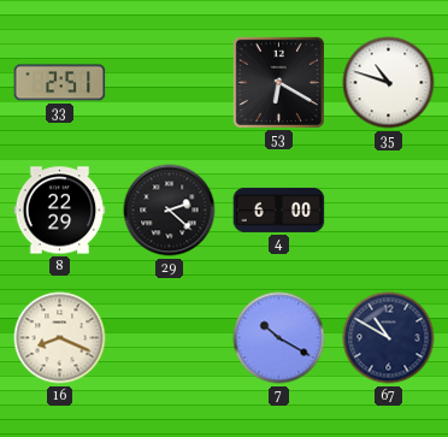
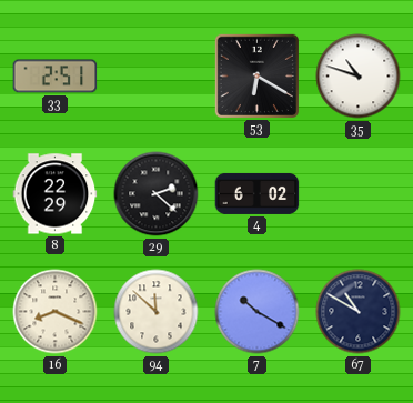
4: 6:00 -> 6:02
94: none -> 11:52
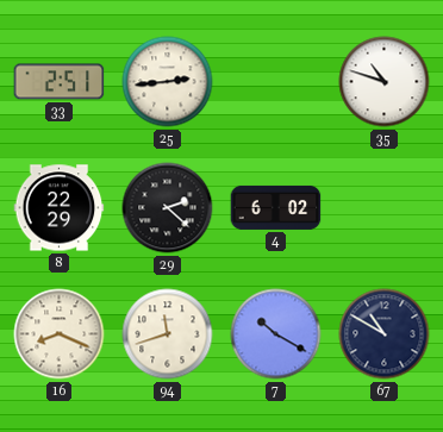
25: none -> 2:44
53: 6:20 -> none
94: 11:52 -> 11:42
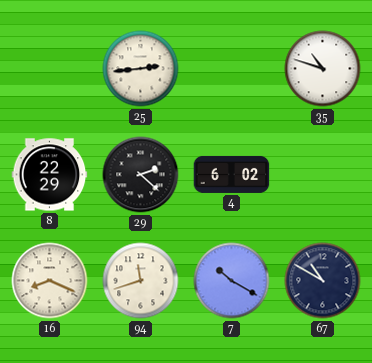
33: 2:51 -> none
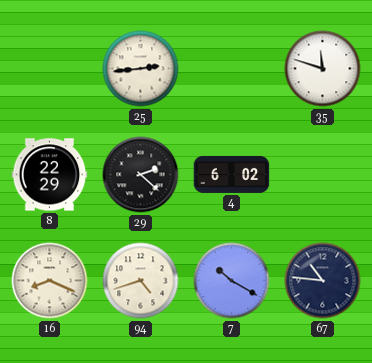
35: 10:48 -> 11:48
94: 11:42 -> 4:42
67: 10:50 -> 10:46
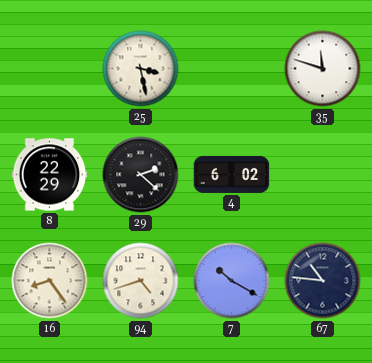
25: 2:44 -> 3:28
16: 8:19 -> 8:24
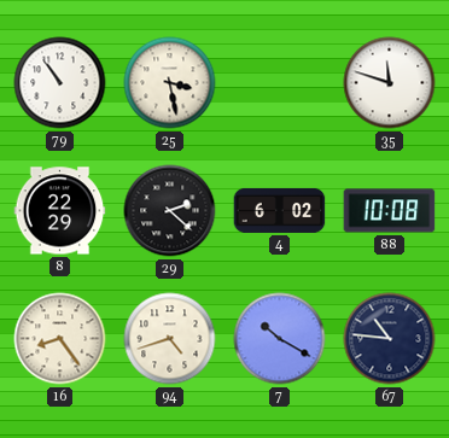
79: none -> 10:54
88: none -> 10:08
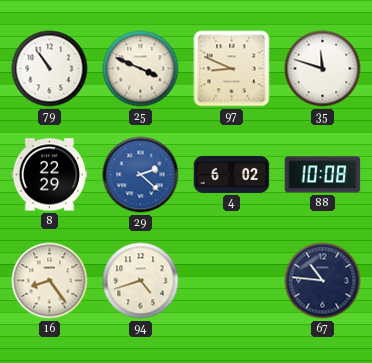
25: 3:28 -> 3:49
97: none -> 8:49
29 dial: black -> blue
7: 10:20 -> none
